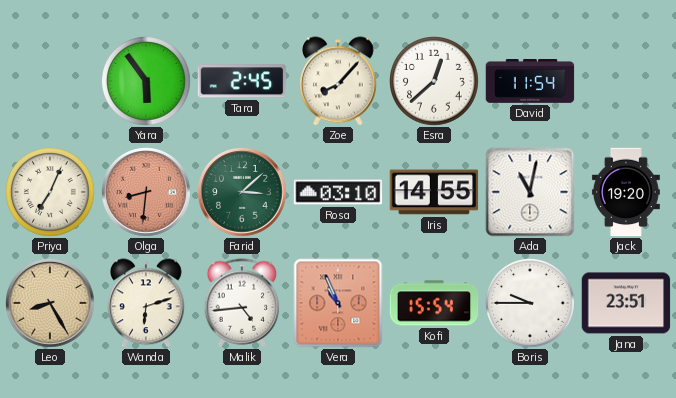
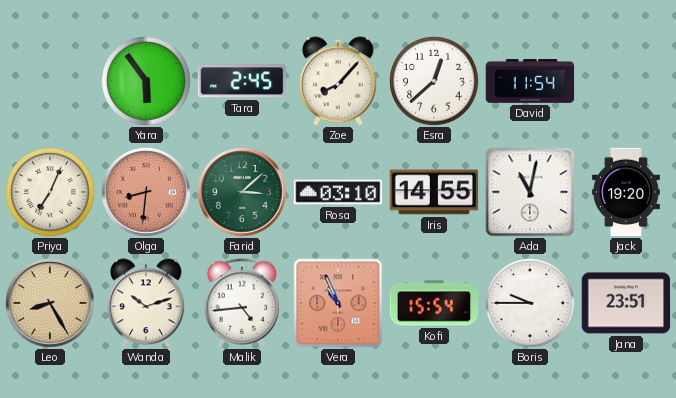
Wanda: 6:12 -> 10:12
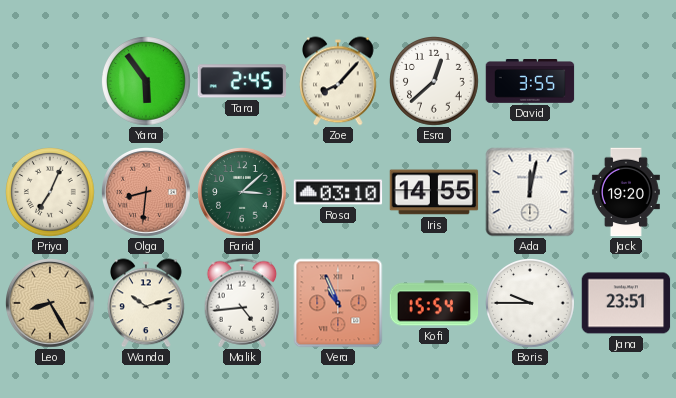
David: 11:54 -> 3:55
Ada: 11:02 -> 12:02
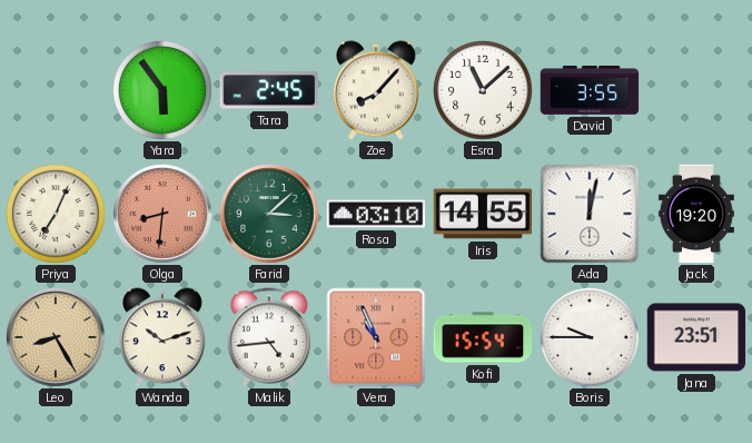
Esra: 12:38 -> 11:08
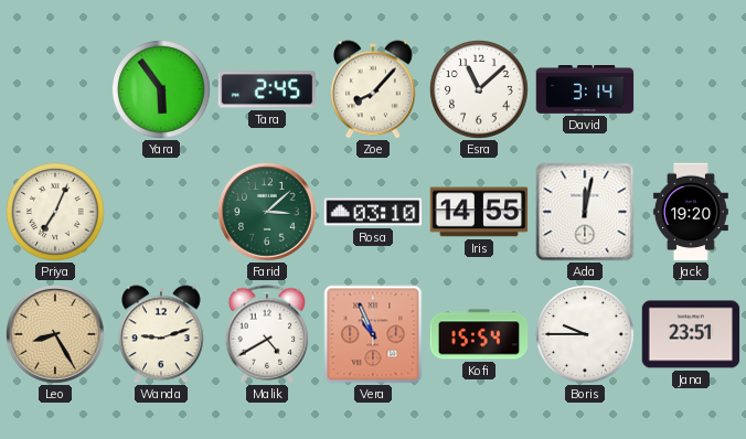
David: 3:55 -> 3:14
Olga: 8:31 -> none
Wanda: 10:12 -> 9:12
Malik: 4:44 -> 4:40
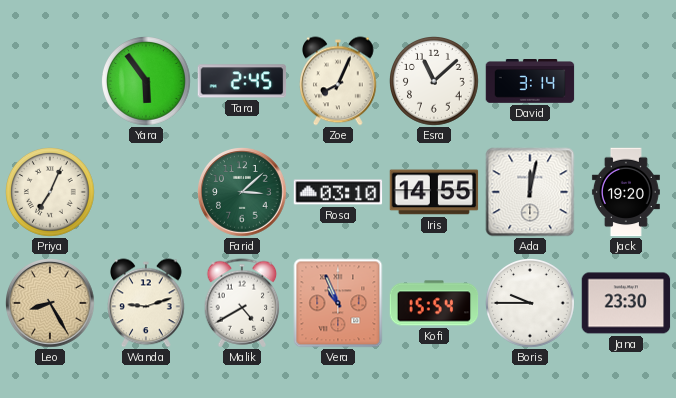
Zoe: 8:07 -> 8:04
Jana: 23:51 -> 23:30
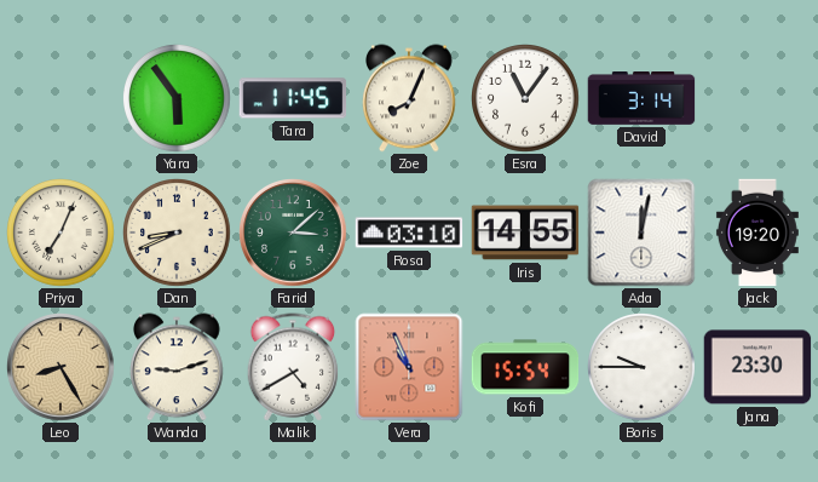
Tara: 2:45 -> 11:45
Esra: 11:08 -> 11:06
Dan: none -> 8:41
